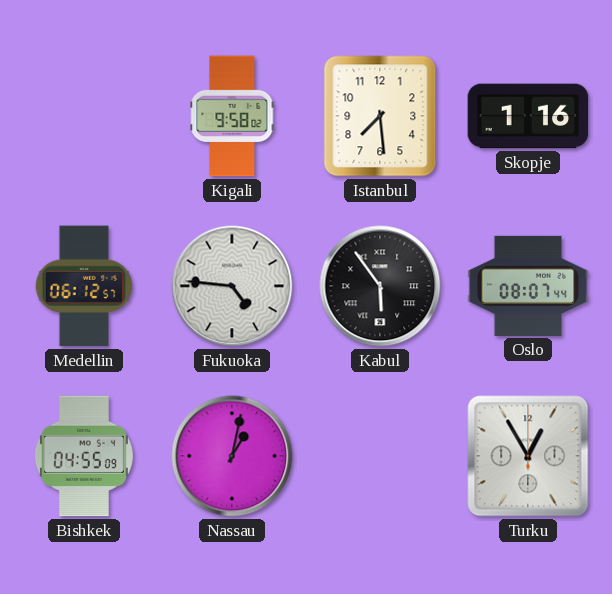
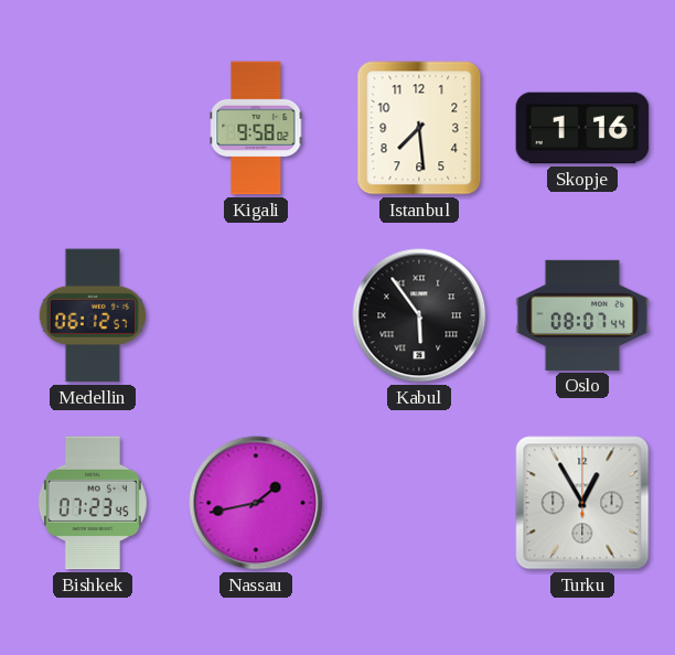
Fukuoka: 4:46 -> none
Bishkek: 04:55 -> 07:23
Nassau: 1:02 -> 1:43
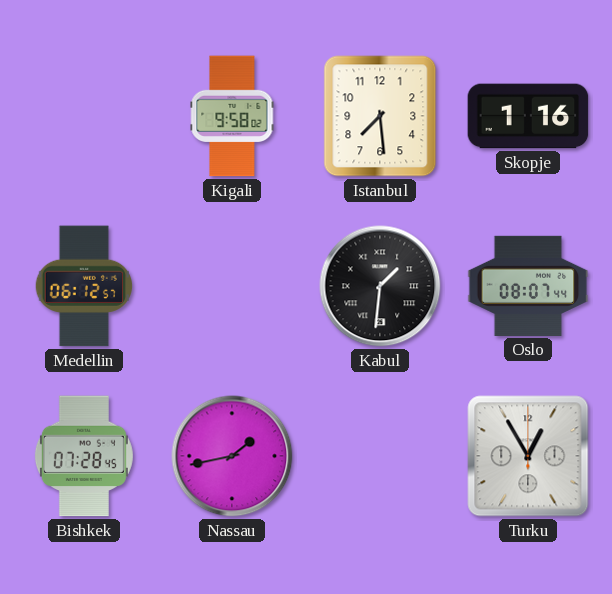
Kabul: 5:54 -> 1:31
Bishkek: 07:23 -> 07:28
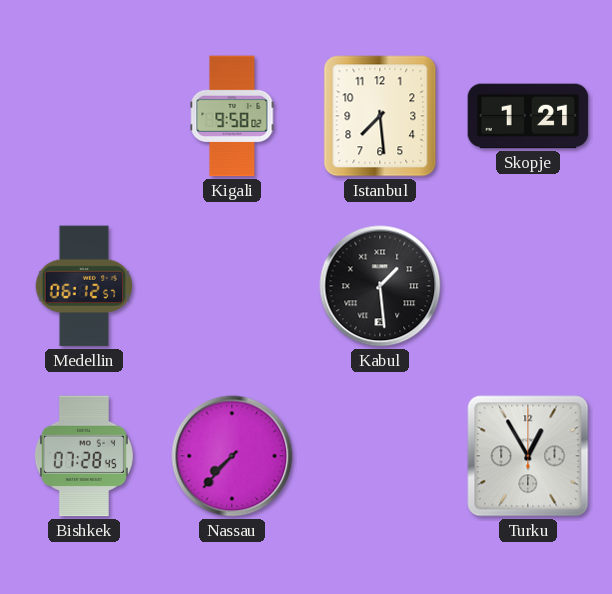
Skopje: 1:16 -> 1:21
Kabul: 1:31 -> 1:29
Oslo: 08:07 -> none
Nassau: 1:43 -> 7:37
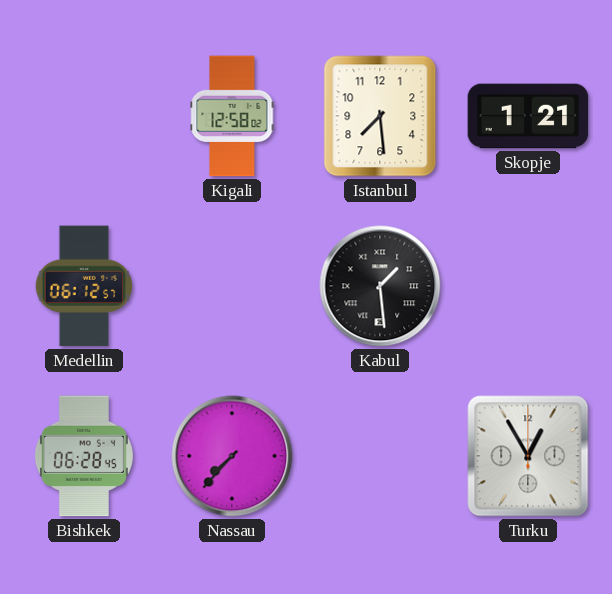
Kigali: 9:58 -> 12:58
Bishkek: 07:28 -> 06:28
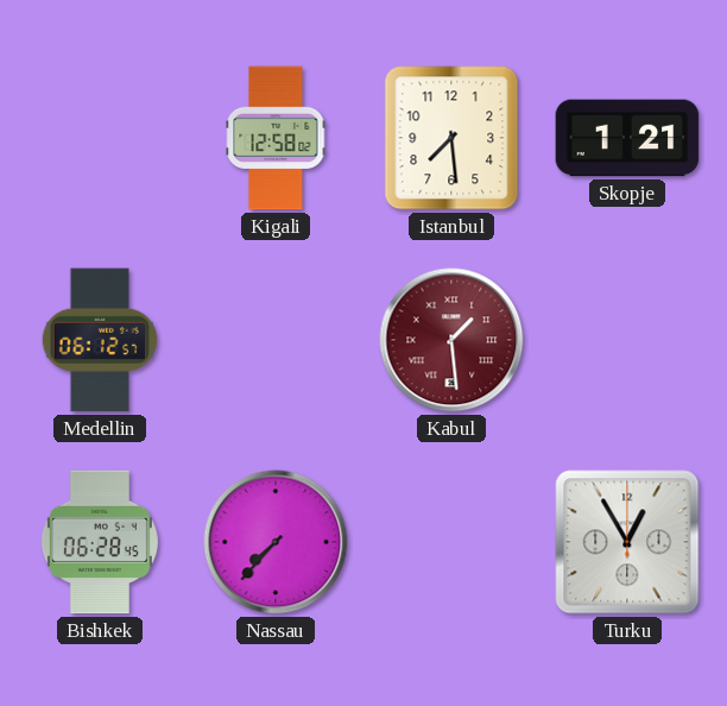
Kabul dial: black -> burgundy
